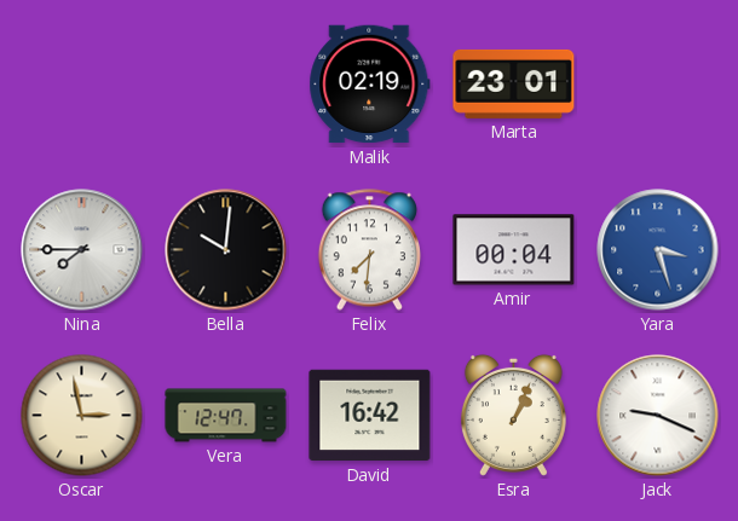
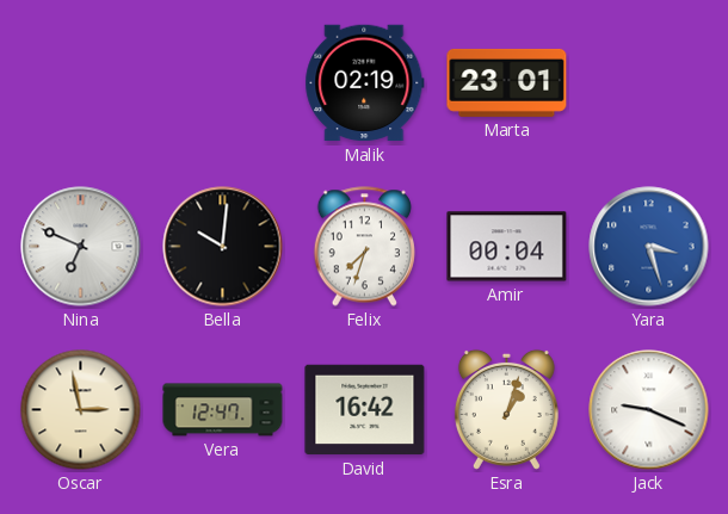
Nina: 7:45 -> 6:49
Felix: 7:31 -> 7:33
Esra: 1:04 -> 1:03
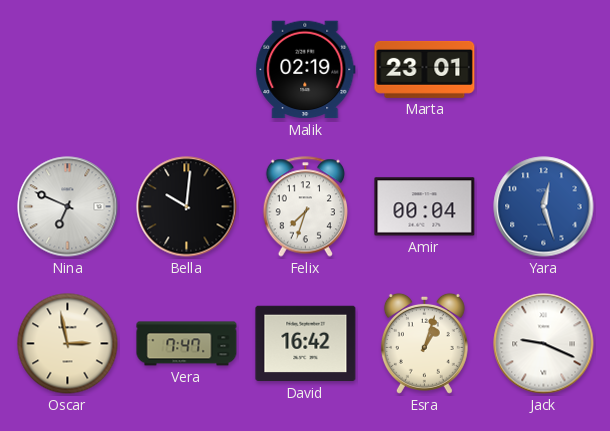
Yara: 3:27 -> 12:27
Vera: 12:47 -> 7:47
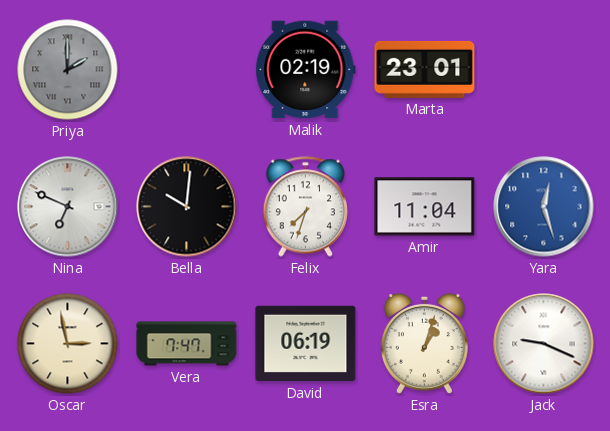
Priya: none -> 2:00
Amir: 00:04 -> 11:04
David: 16:42 -> 06:19
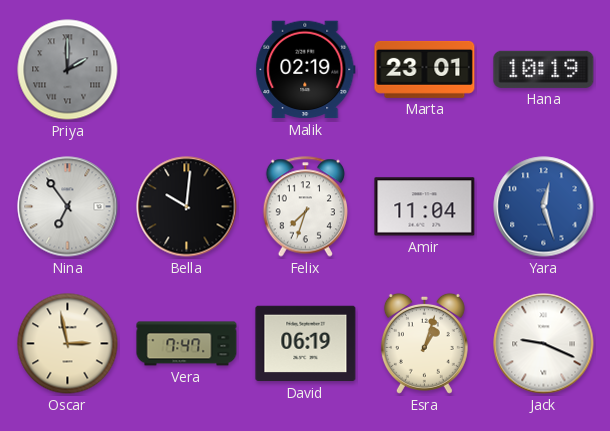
Hana: none -> 10:19
Nina: 6:49 -> 6:54
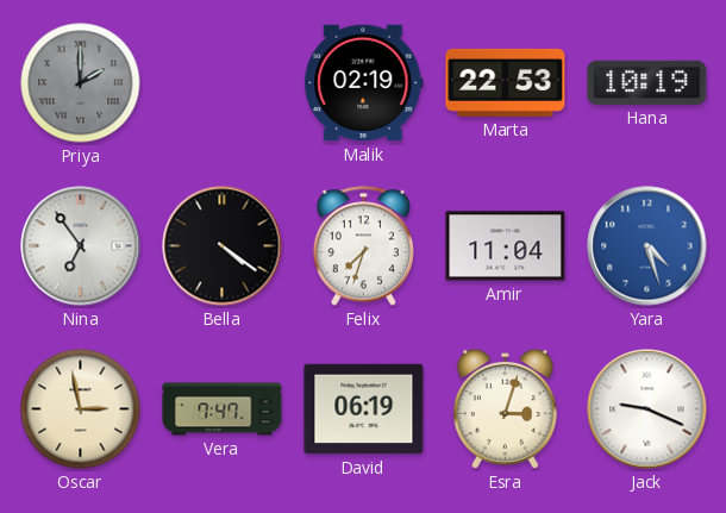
Marta: 23:01 -> 22:53
Bella: 10:01 -> 4:21
Yara: 12:27 -> 4:27
Esra: 1:03 -> 3:03
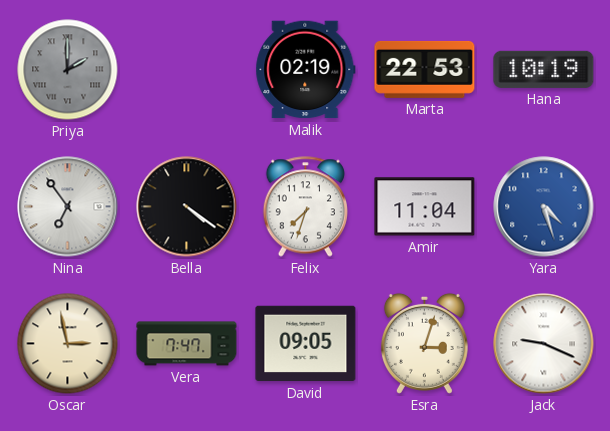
David: 06:19 -> 09:05
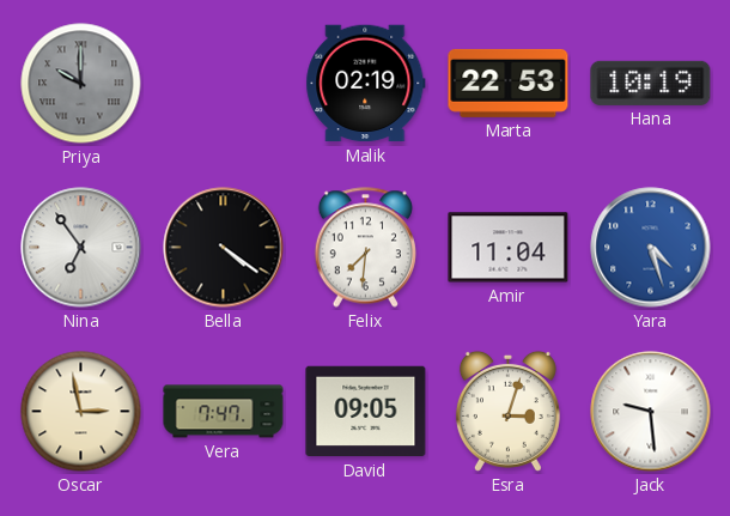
Priya: 2:00 -> 10:00
Felix: 7:33 -> 7:31
Jack: 9:19 -> 9:29
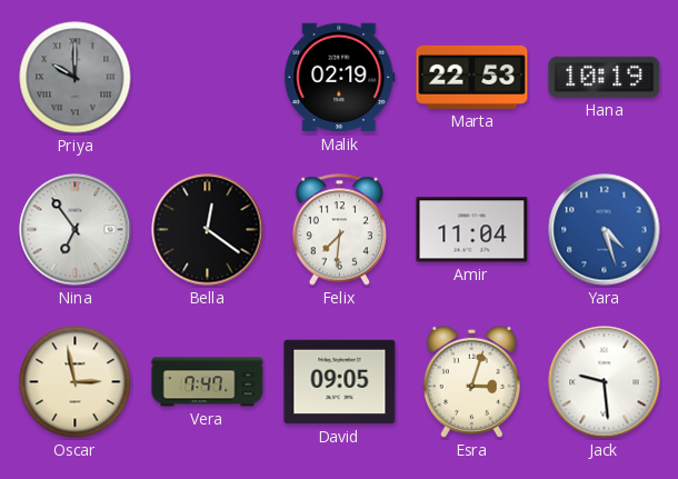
Bella: 4:21 -> 12:21
